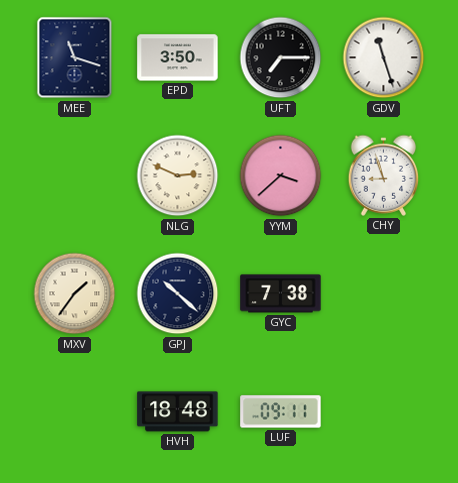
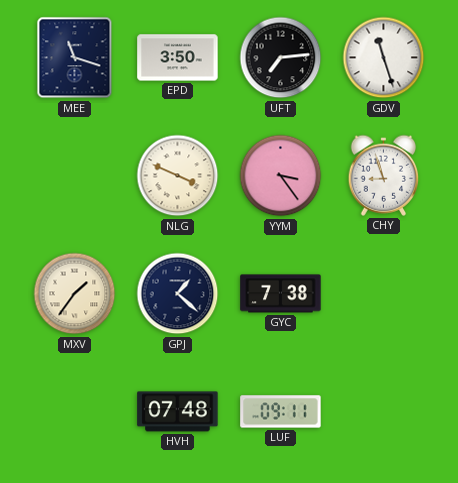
UFT: 7:15 -> 7:14
NLG: 2:49 -> 3:49
YYM: 3:38 -> 3:24
GPJ: 10:22 -> 1:22
HVH: 18:48 -> 07:48
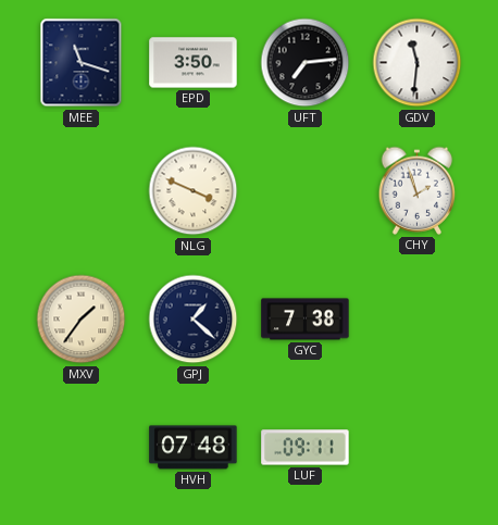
GDV: 11:27 -> 11:31
YYM: 3:24 -> none
CHY: 8:57 -> 1:57
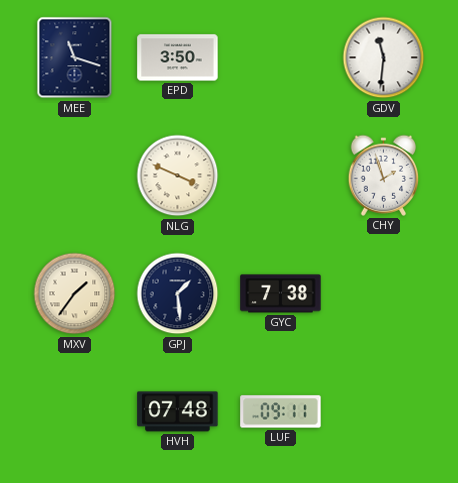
UFT: 7:14 -> none
GPJ: 1:22 -> 1:29
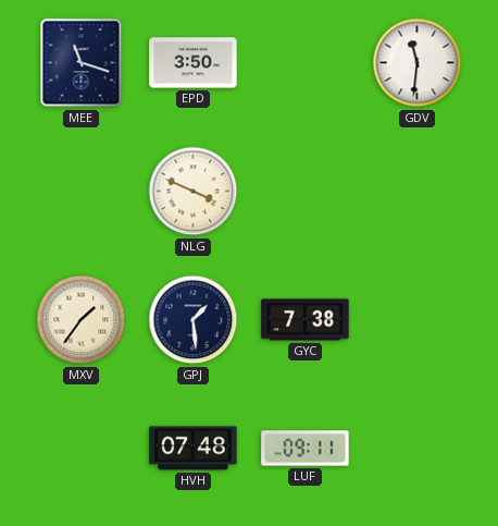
CHY: 1:57 -> none
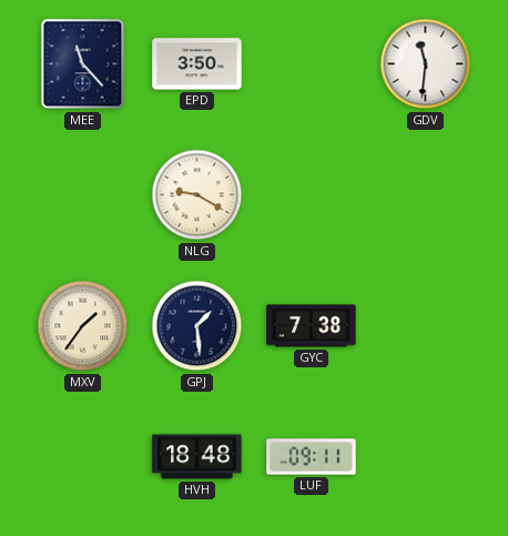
MEE: 11:18 -> 11:23
NLG: 3:49 -> 9:20
HVH: 07:48 -> 18:48
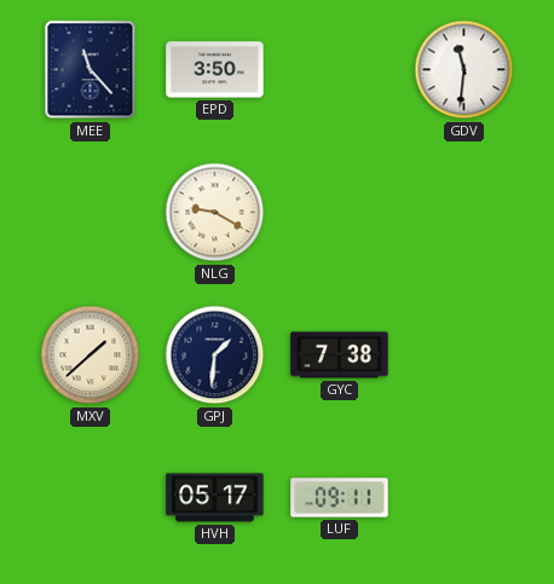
MXV: 1:36 -> 1:38
GPJ: 1:29 -> 1:31
HVH: 18:48 -> 05:17
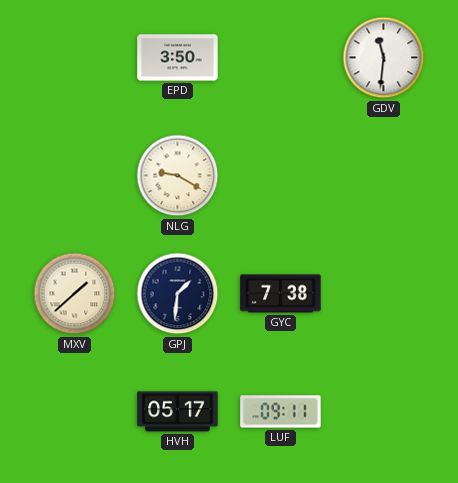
MEE: 11:23 -> none
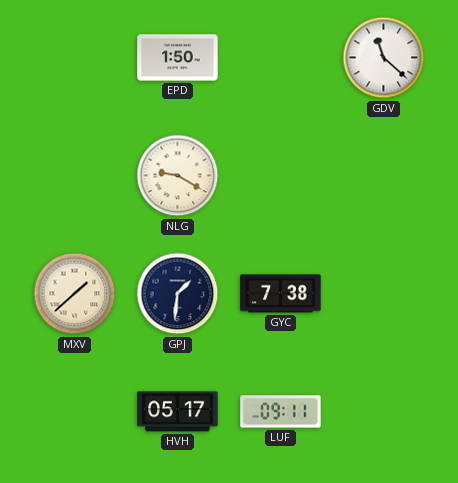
EPD: 3:50 -> 1:50
GDV: 11:31 -> 11:22
